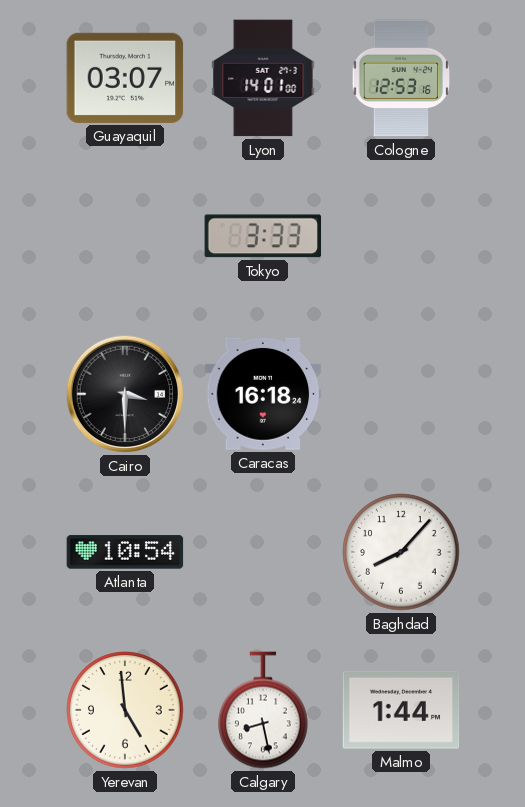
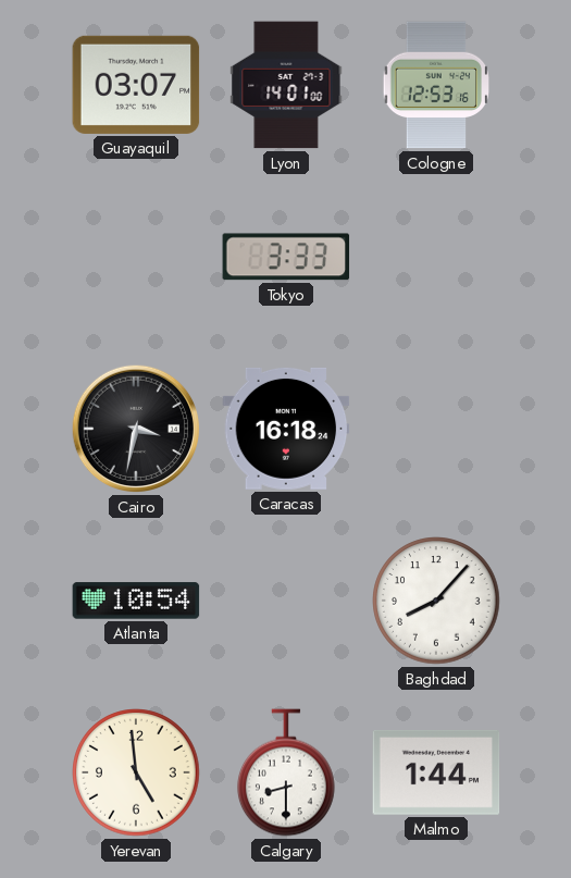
Cairo: 3:30 -> 3:32
Calgary: 8:28 -> 8:30
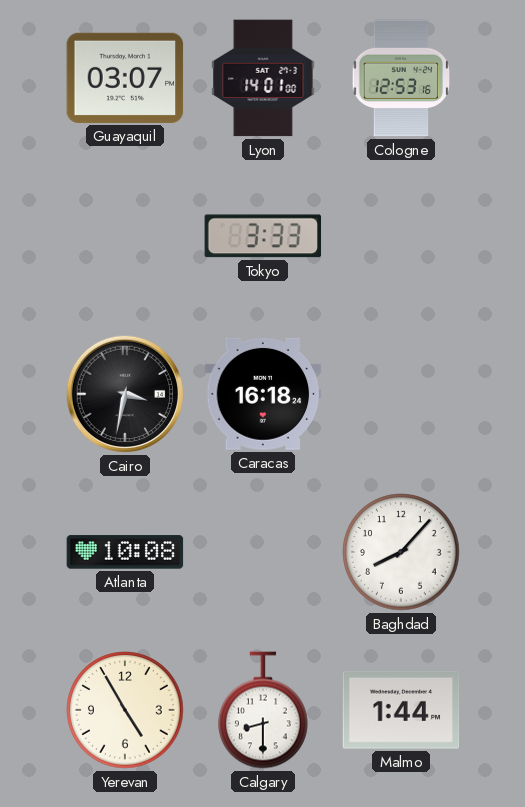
Atlanta: 10:54 -> 10:08
Yerevan: 4:59 -> 4:55
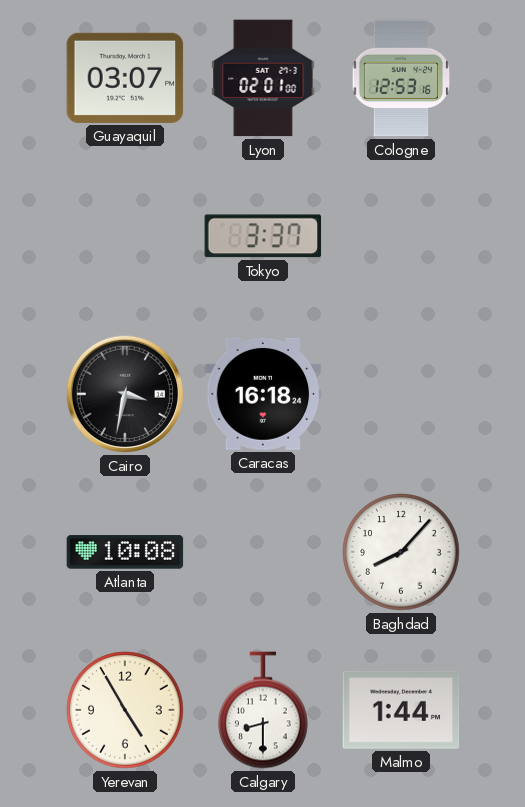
Lyon: 14:01 -> 02:01
Tokyo: 3:33 -> 3:37
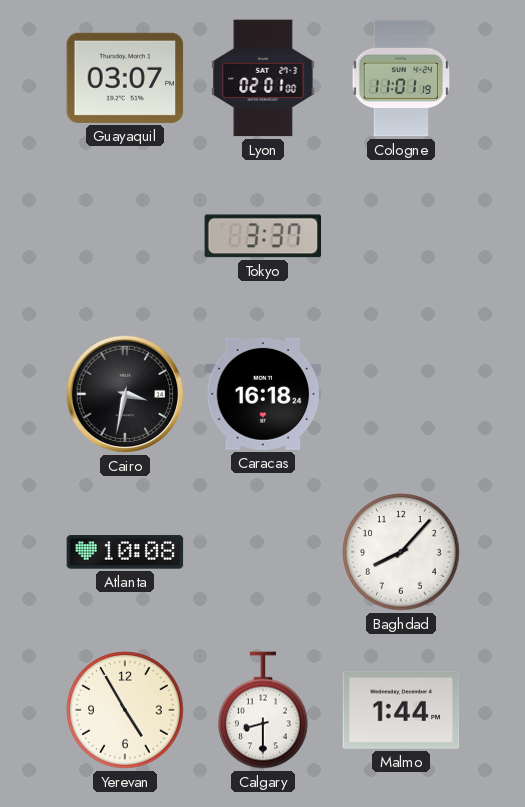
Cologne: 12:53 -> 11:01
